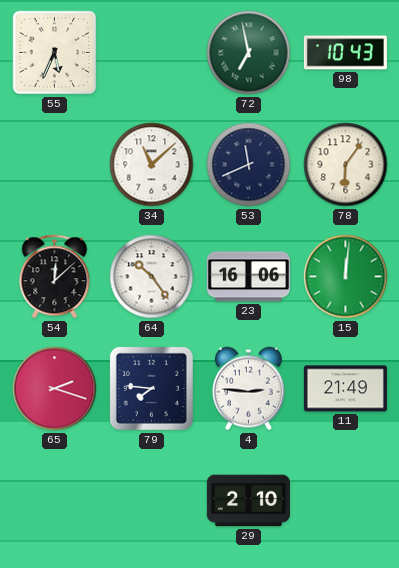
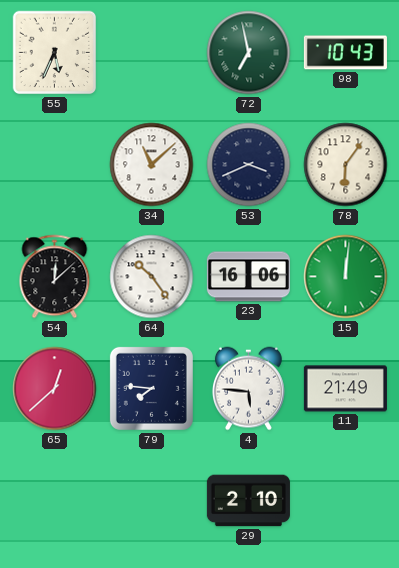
53: 11:41 -> 3:41
65: 2:18 -> 12:38
4: 2:46 -> 5:46
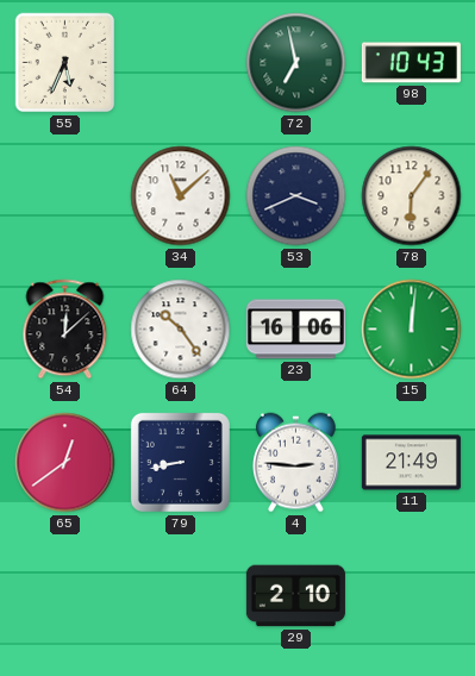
65: 12:38 -> 12:39
79: 7:46 -> 8:43
4: 5:46 -> 2:46
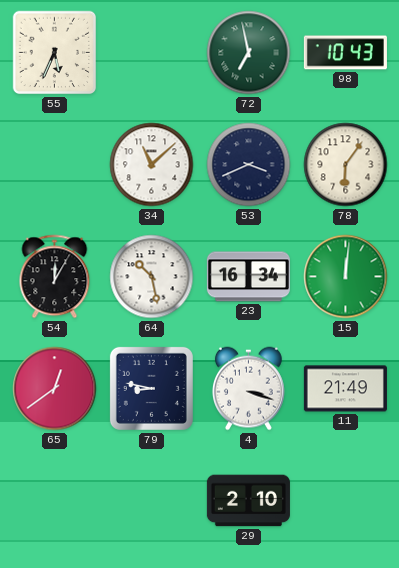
54: 12:08 -> 12:05
64: 10:24 -> 10:28
23: 16:06 -> 16:34
79: 8:43 -> 8:47
4: 2:46 -> 3:18
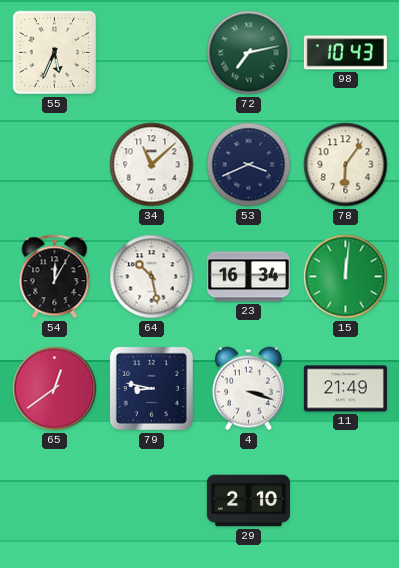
72: 6:58 -> 7:13
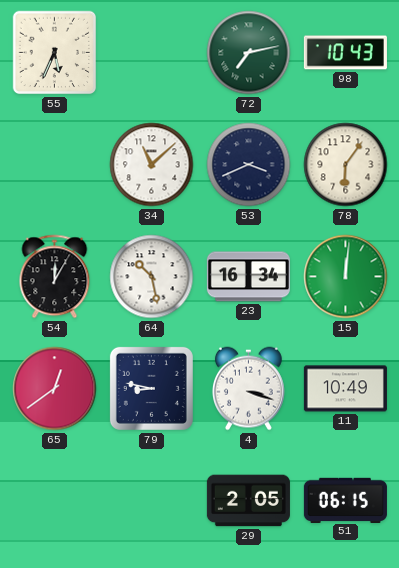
11: 21:49 -> 10:49
29: 2:10 -> 2:05
51: none -> 06:15
